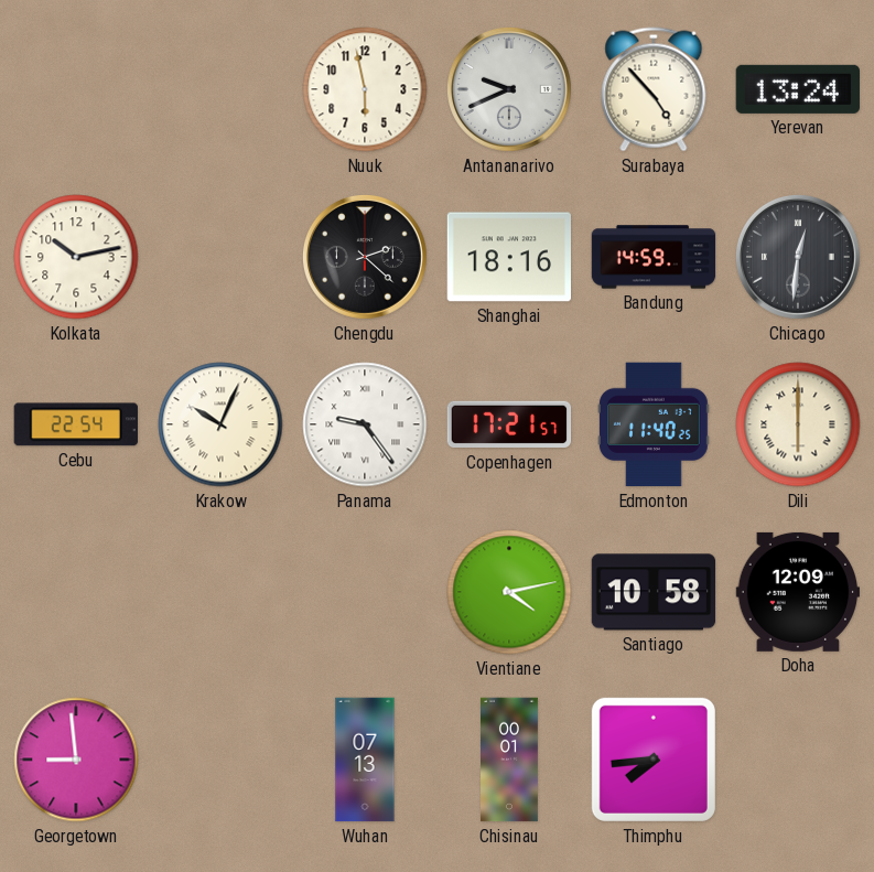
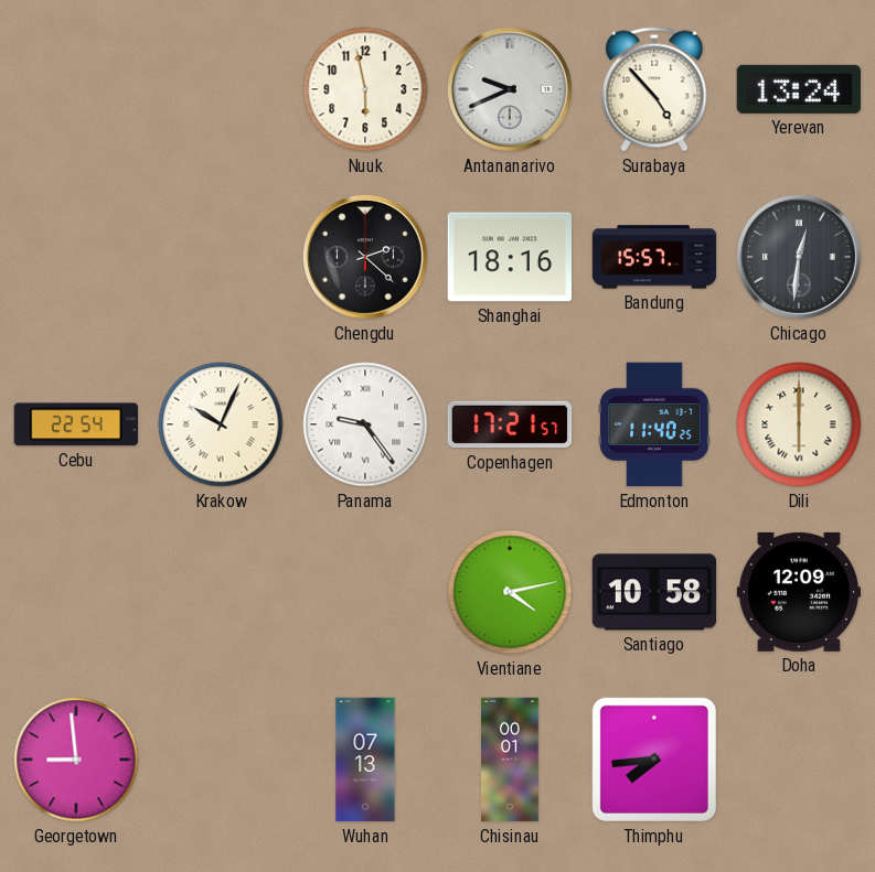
Kolkata: 10:13 -> none
Bandung: 14:59 -> 15:57
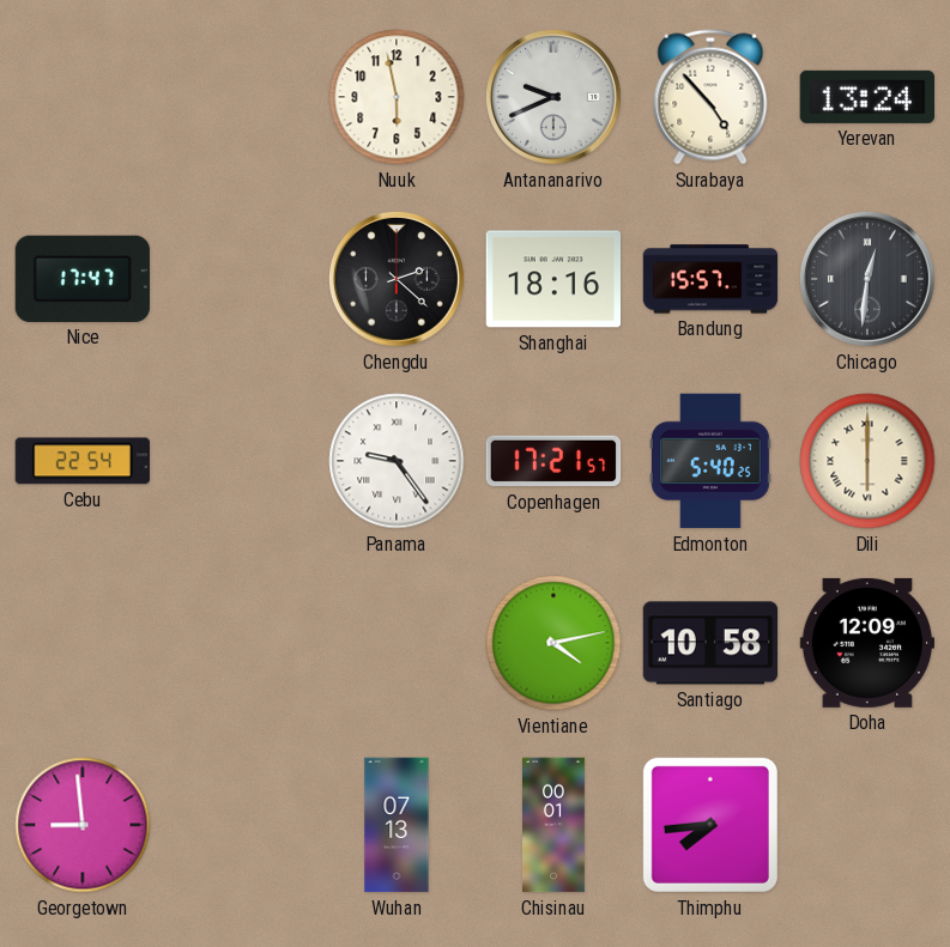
Nice: none -> 17:47
Krakow: 10:04 -> none
Edmonton: 11:40 -> 5:40
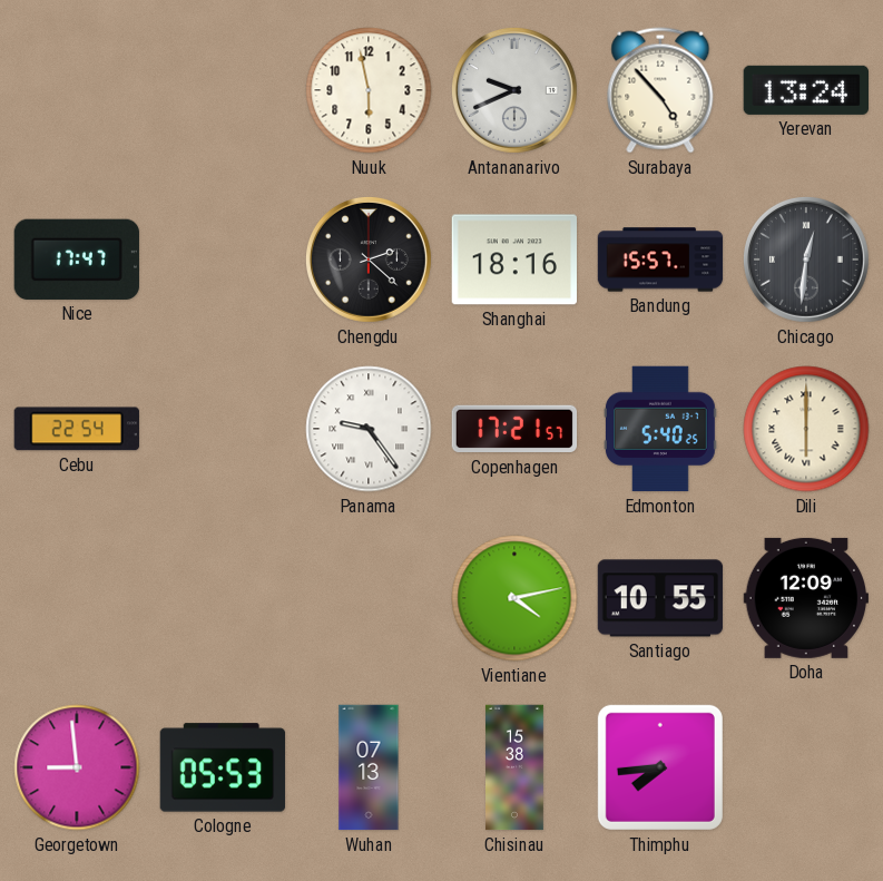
Santiago: 10:58 -> 10:55
Cologne: none -> 05:53
Chisinau: 00:01 -> 15:38
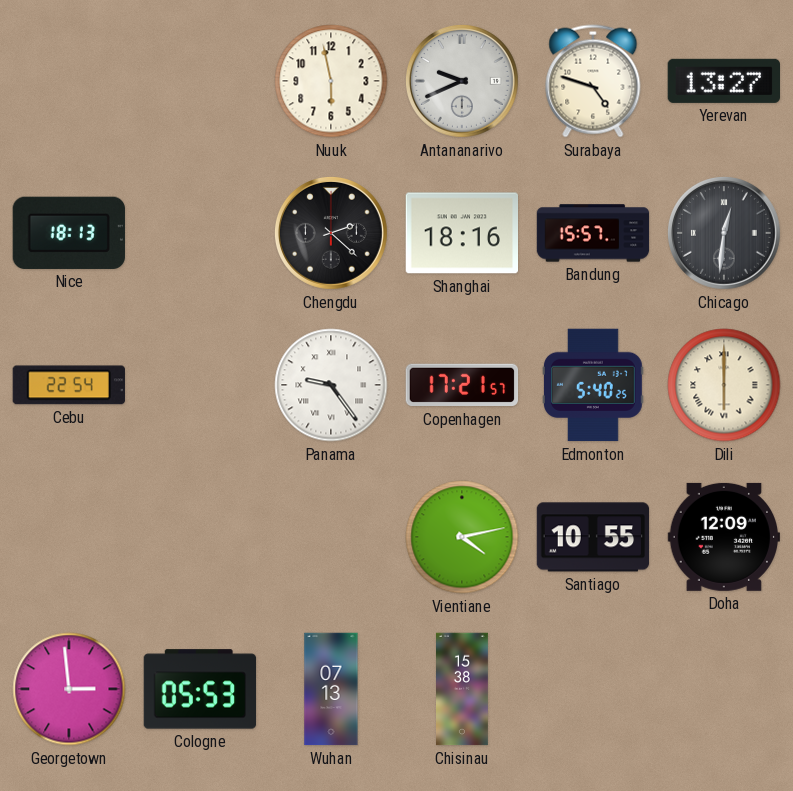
Surabaya: 4:53 -> 4:48
Yerevan: 13:24 -> 13:27
Nice: 17:47 -> 18:13
Georgetown: 8:59 -> 2:59
Thimphu: 7:44 -> none
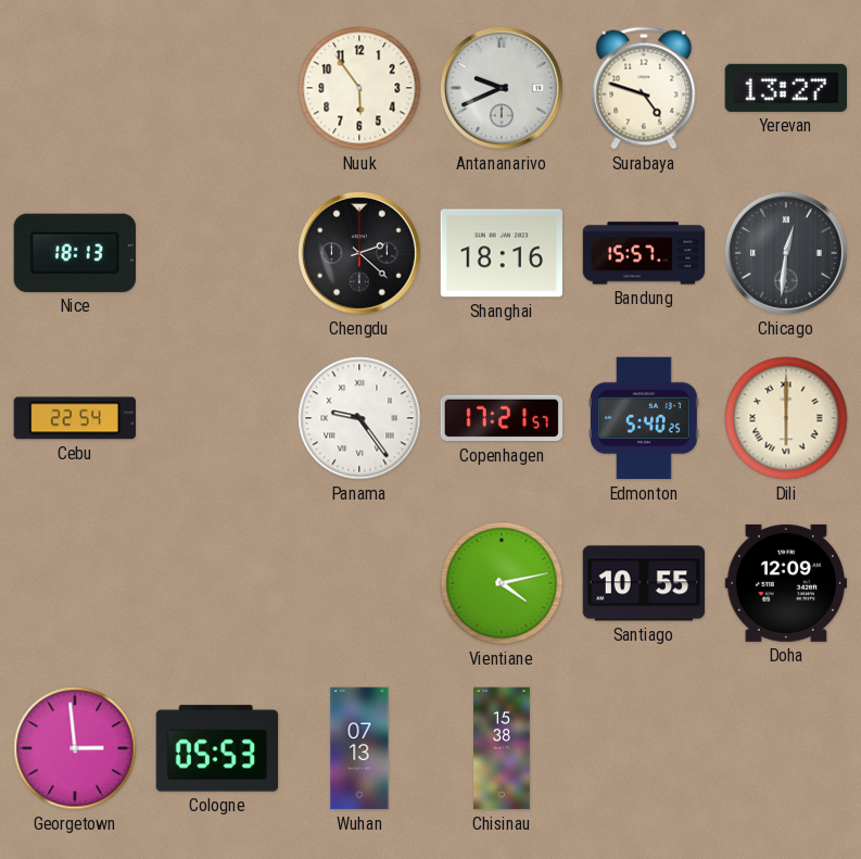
Nuuk: 5:58 -> 5:54
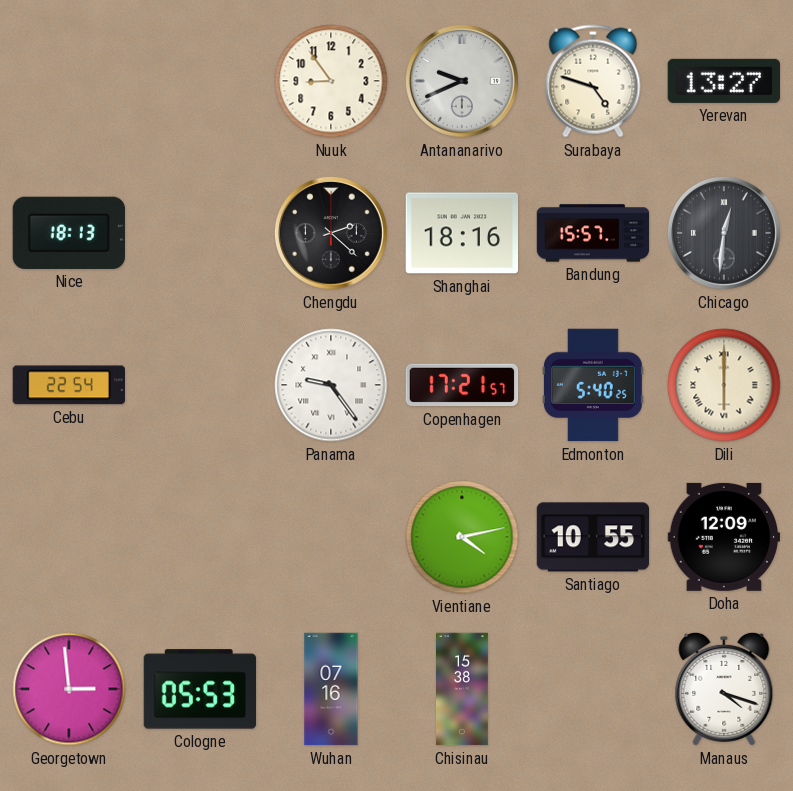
Nuuk: 5:54 -> 8:54
Wuhan: 07:13 -> 07:16
Manaus: none -> 4:18
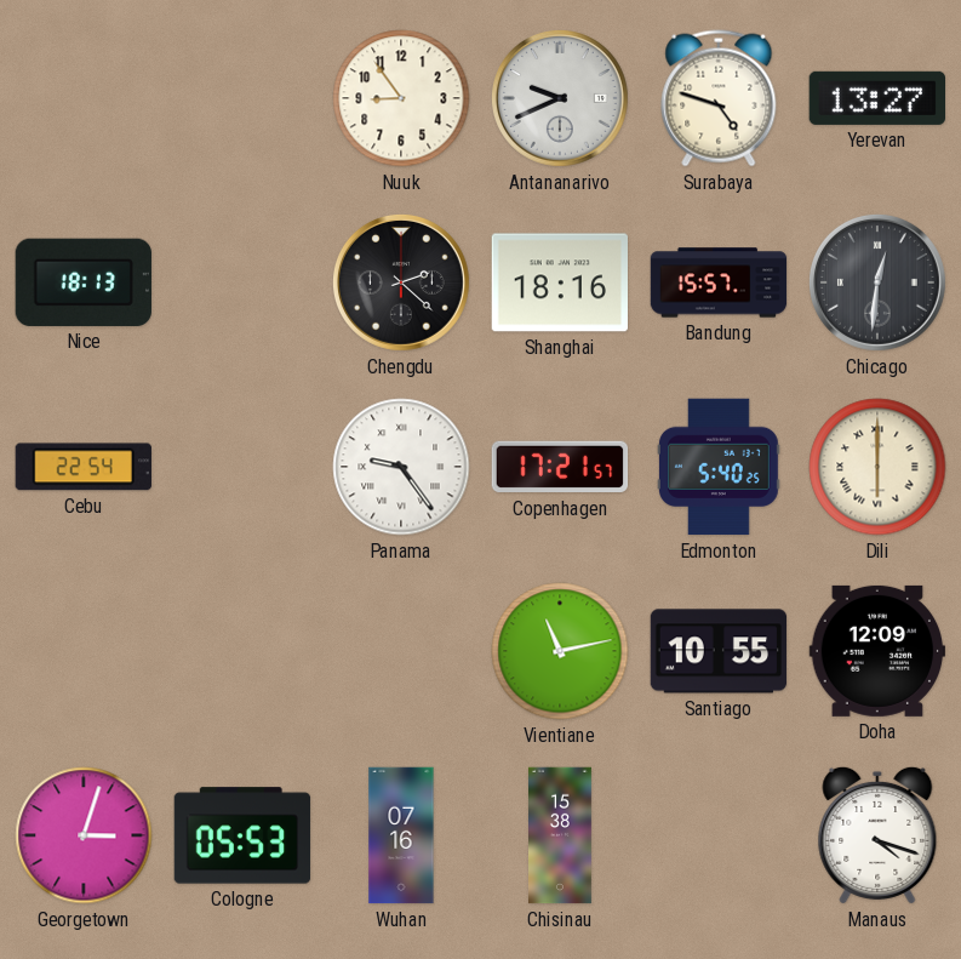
Vientiane: 4:13 -> 11:13
Georgetown: 2:59 -> 3:03
